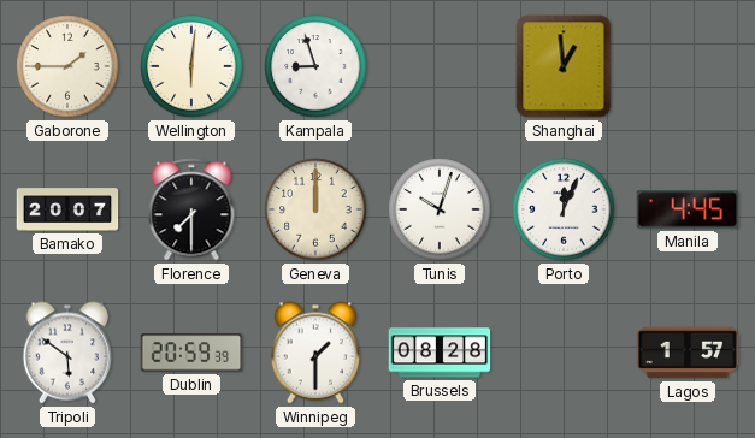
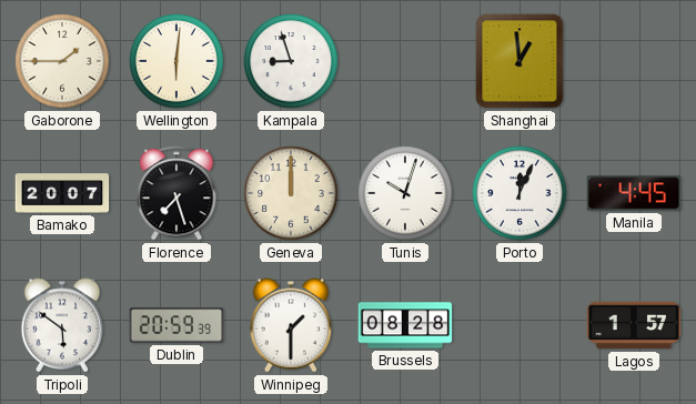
Florence: 7:30 -> 7:27
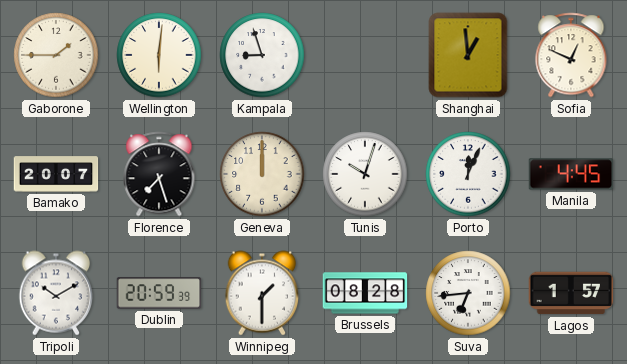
Sofia: none -> 12:49
Tripoli: 5:51 -> 10:10
Suva: none -> 6:44
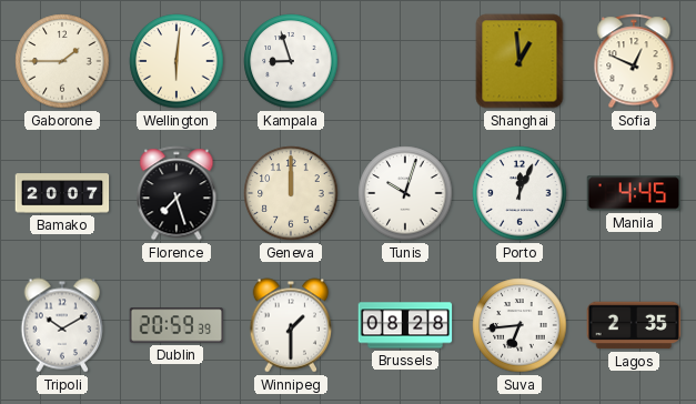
Lagos: 1:57 -> 2:35
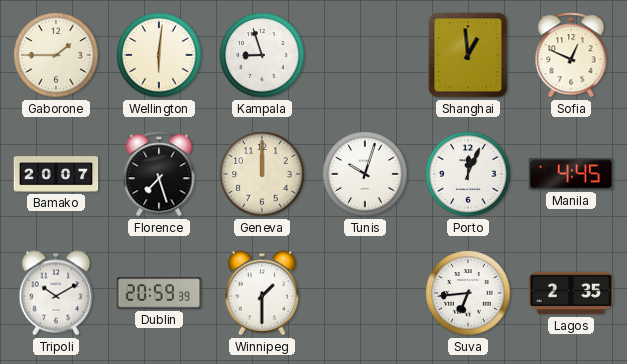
Brussels: 08:28 -> none
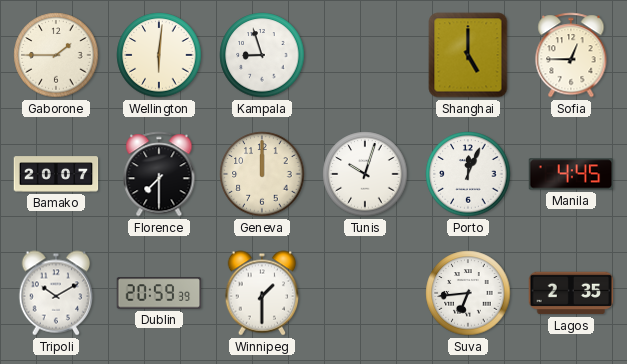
Shanghai: 12:59 -> 5:00
Sofia: 12:49 -> 12:45
Florence: 7:27 -> 7:30
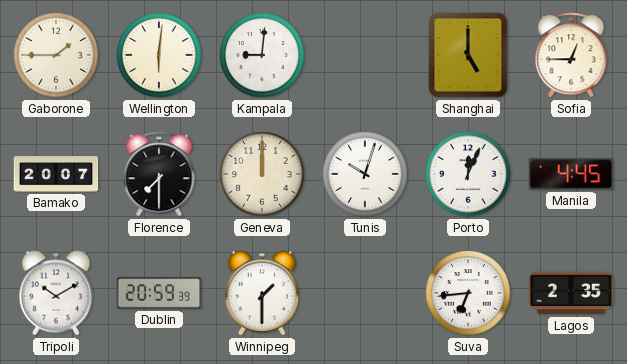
Kampala: 8:57 -> 9:01
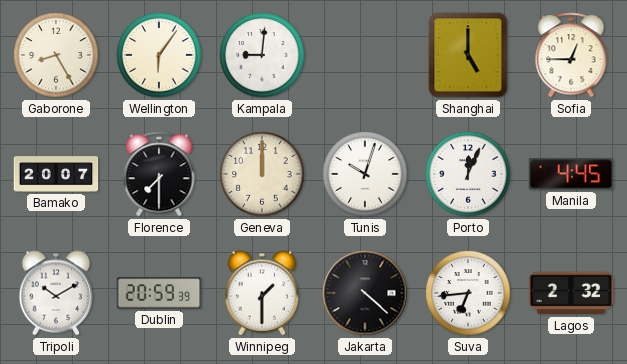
Gaborone: 1:45 -> 8:25
Wellington: 6:01 -> 6:06
Jakarta: none -> 4:22
Lagos: 2:35 -> 2:32
